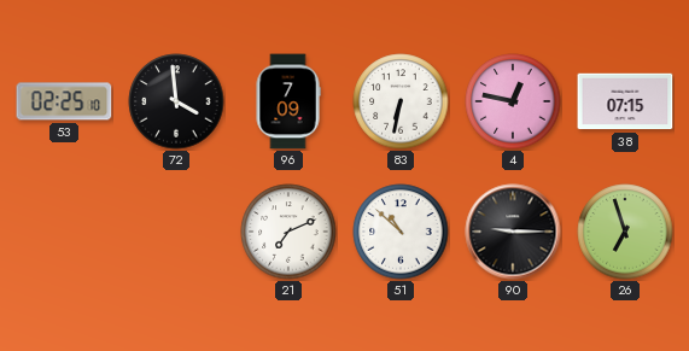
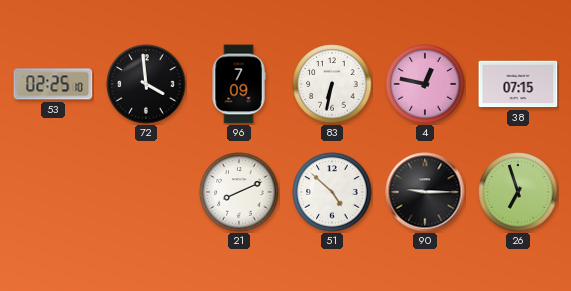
21: 7:11 -> 8:11
51: 10:52 -> 4:52
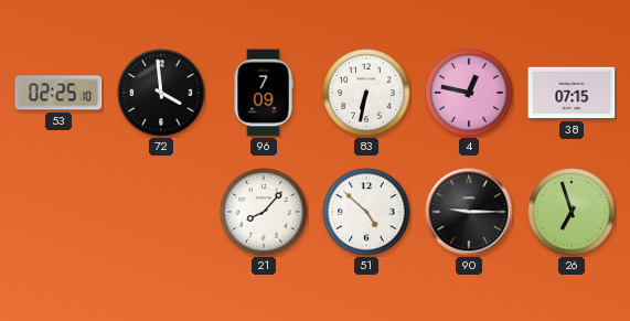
21: 8:11 -> 8:07
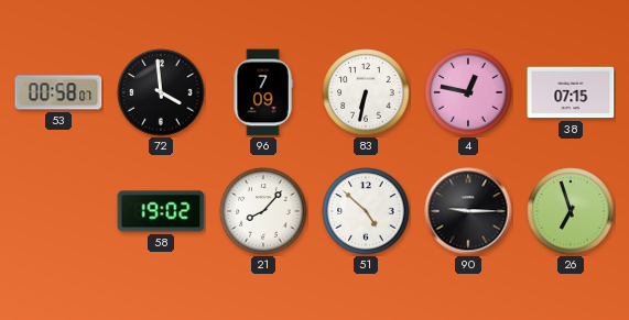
53: 02:25 -> 00:58
58: none -> 19:02
